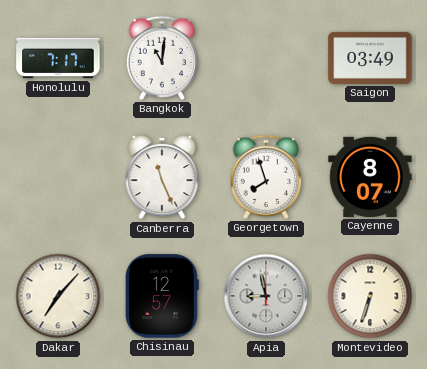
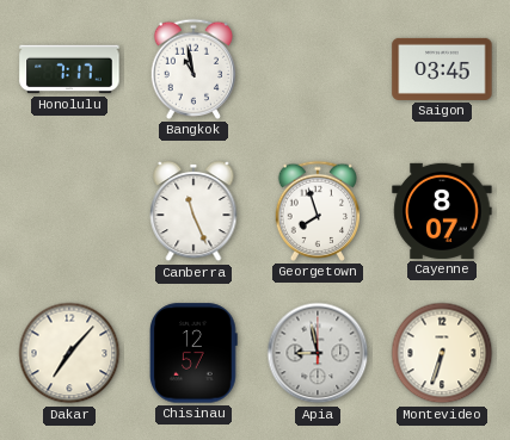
Bangkok: 11:01 -> 10:58
Saigon: 03:49 -> 03:45
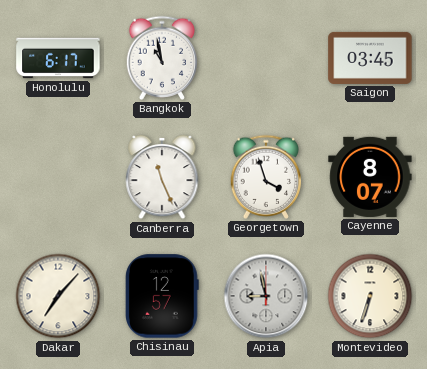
Honolulu: 7:17 -> 6:17
Georgetown: 7:57 -> 3:57
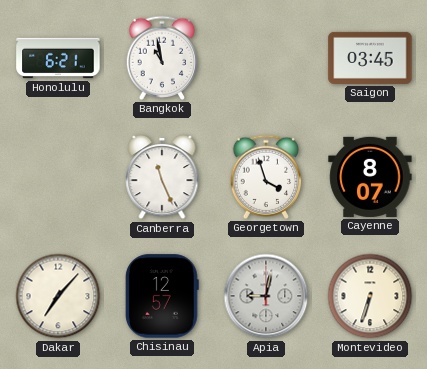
Honolulu: 6:17 -> 6:21
Apia: 8:58 -> 9:02
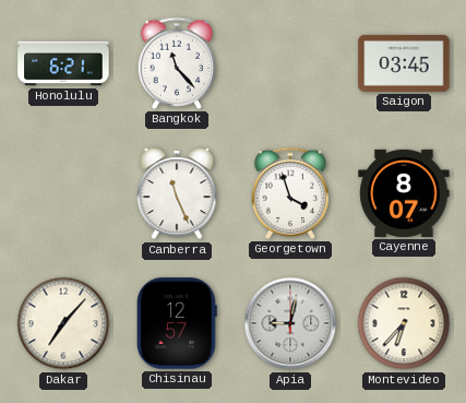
Bangkok: 10:58 -> 11:23
Montevideo: 6:33 -> 6:37
